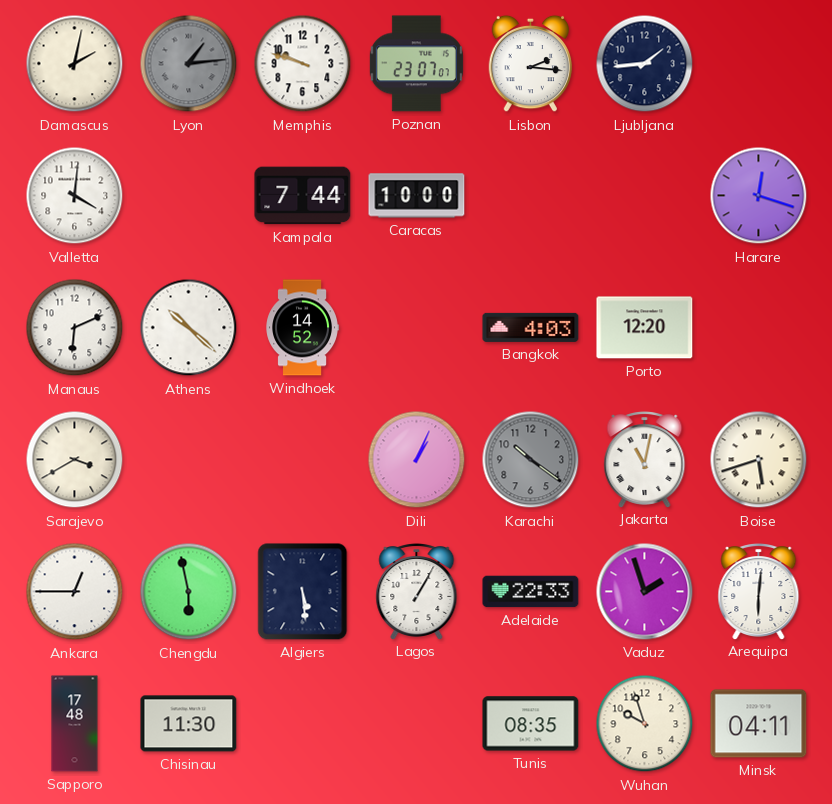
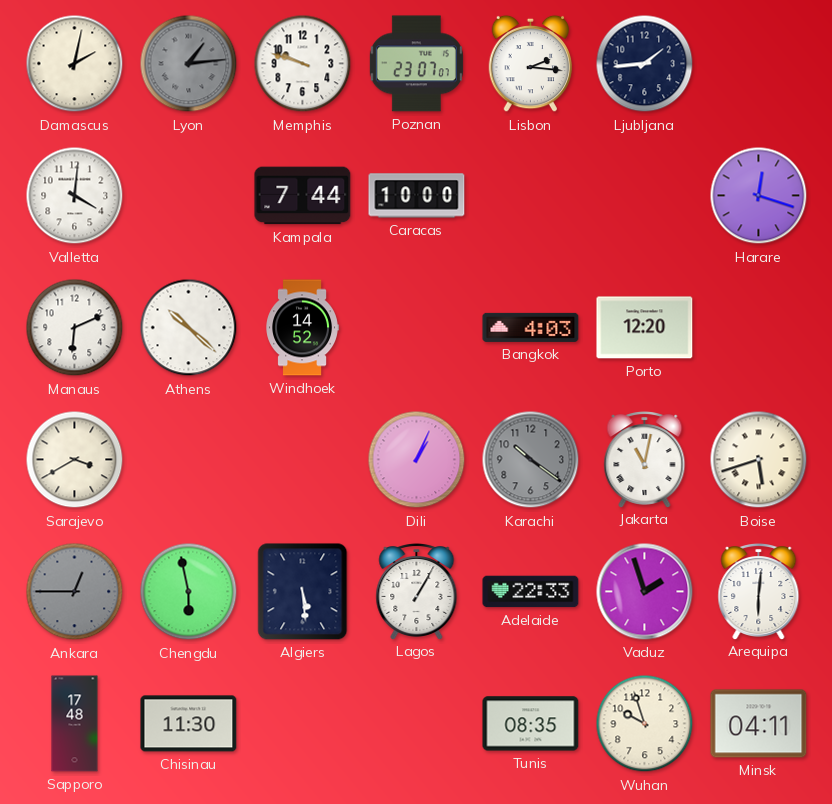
Ankara dial: white -> grey
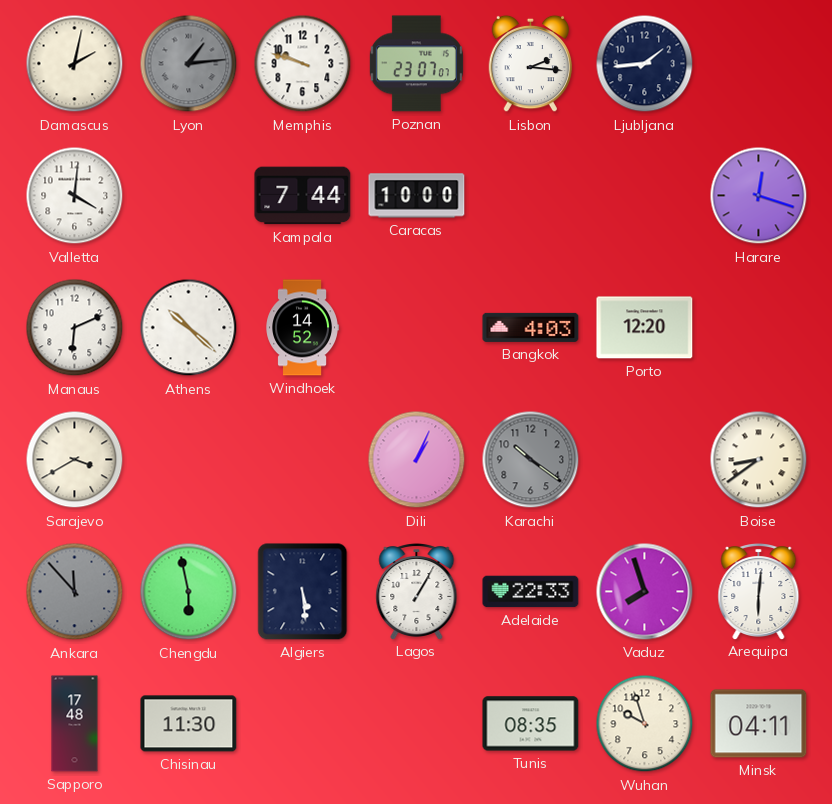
Jakarta: 11:02 -> none
Boise: 5:42 -> 8:39
Ankara: 12:45 -> 11:53
Vaduz: 1:57 -> 7:57
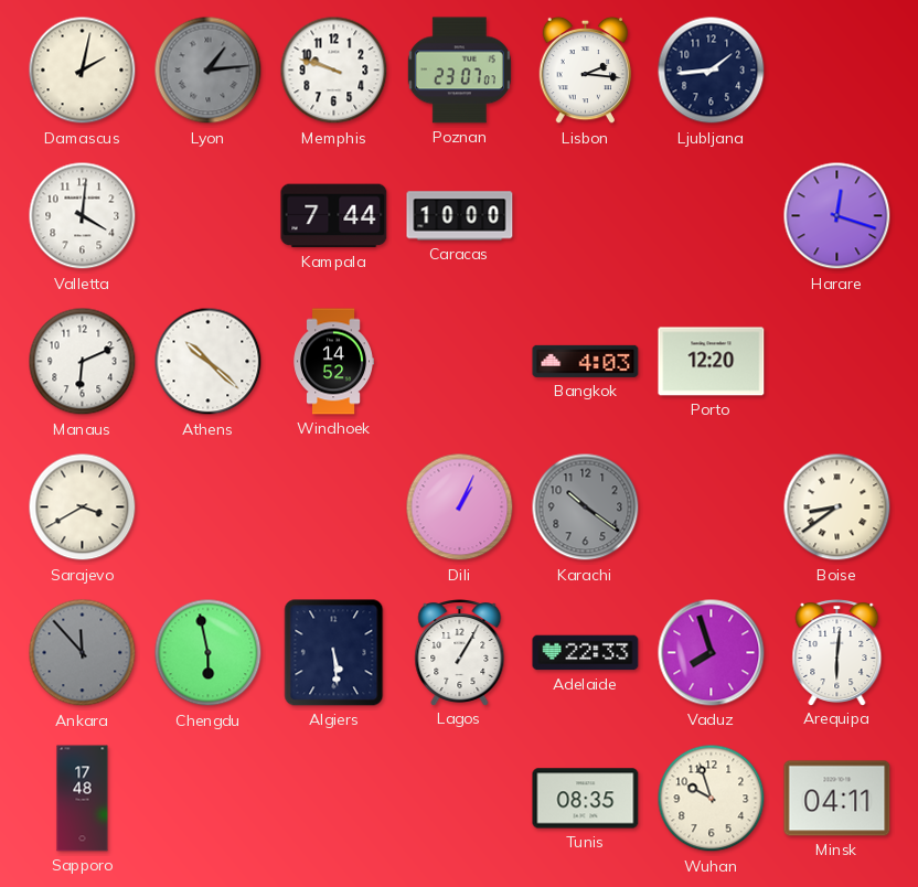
Chisinau: 11:30 -> none
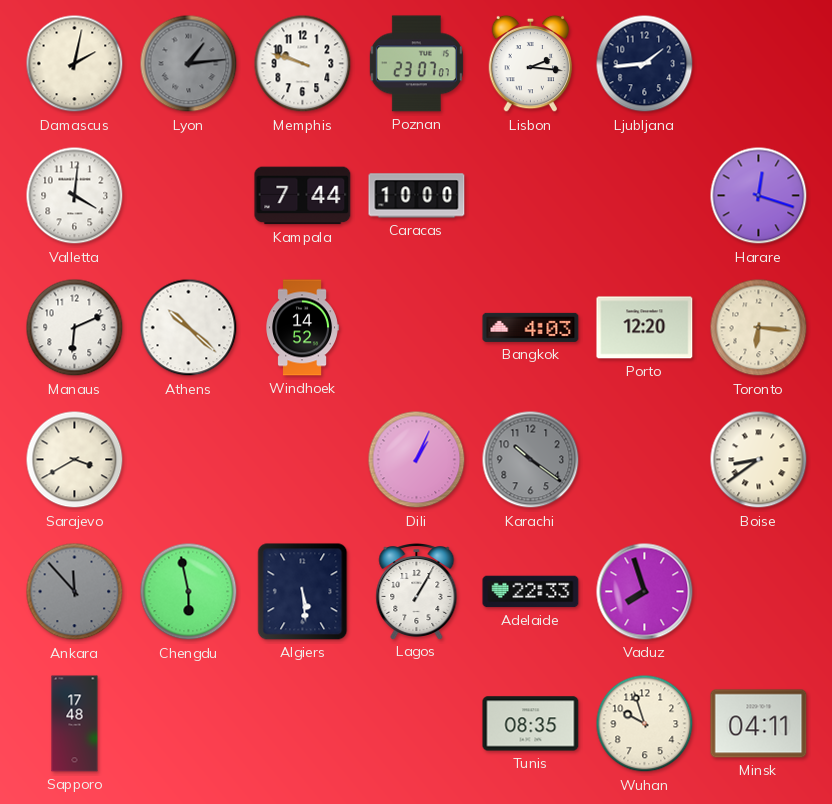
Toronto: none -> 6:16
Arequipa: 6:01 -> none
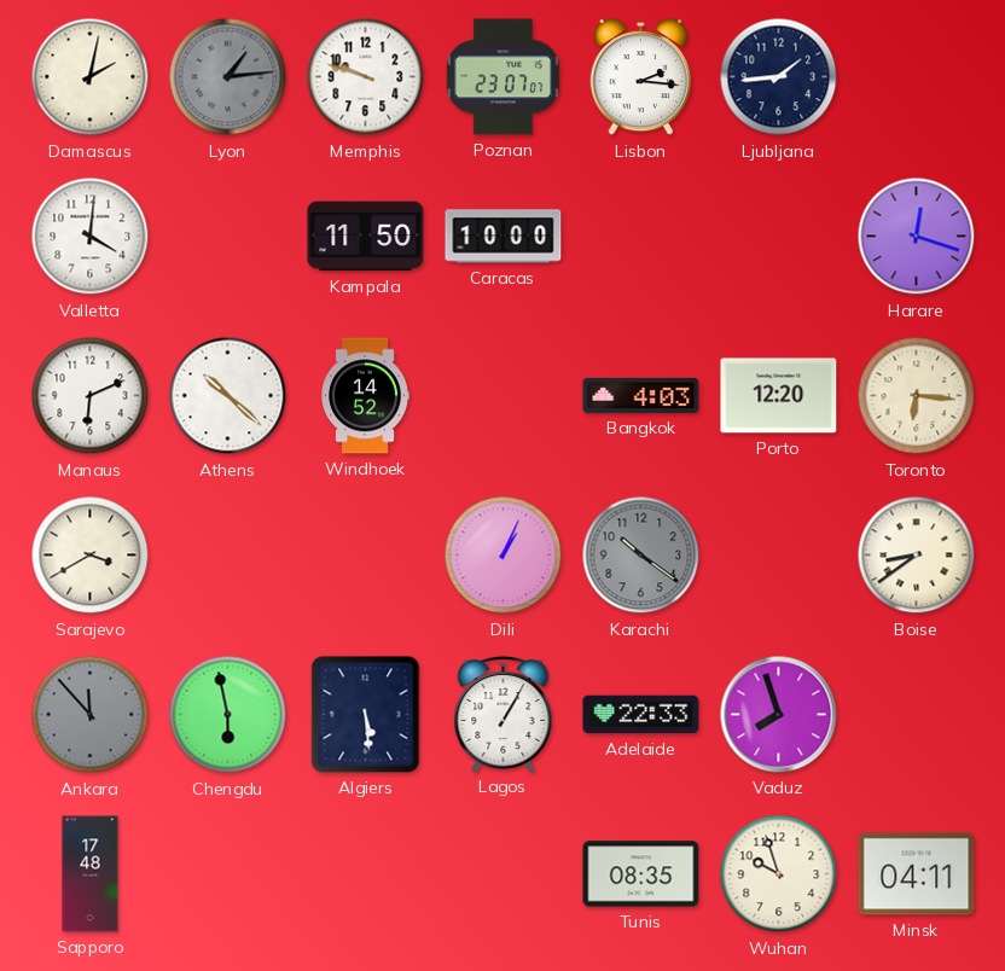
Kampala: 7:44 -> 11:50
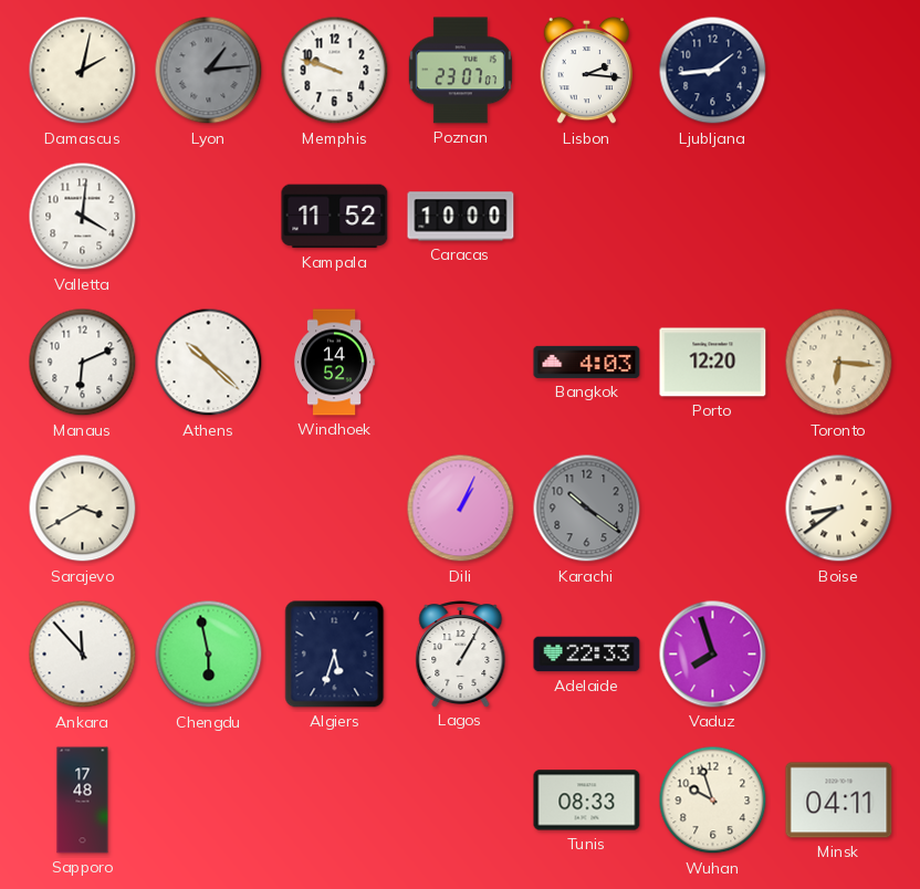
Kampala: 11:50 -> 11:52
Harare: 12:18 -> none
Ankara dial: grey -> white
Algiers: 5:29 -> 5:33
Tunis: 08:35 -> 08:33
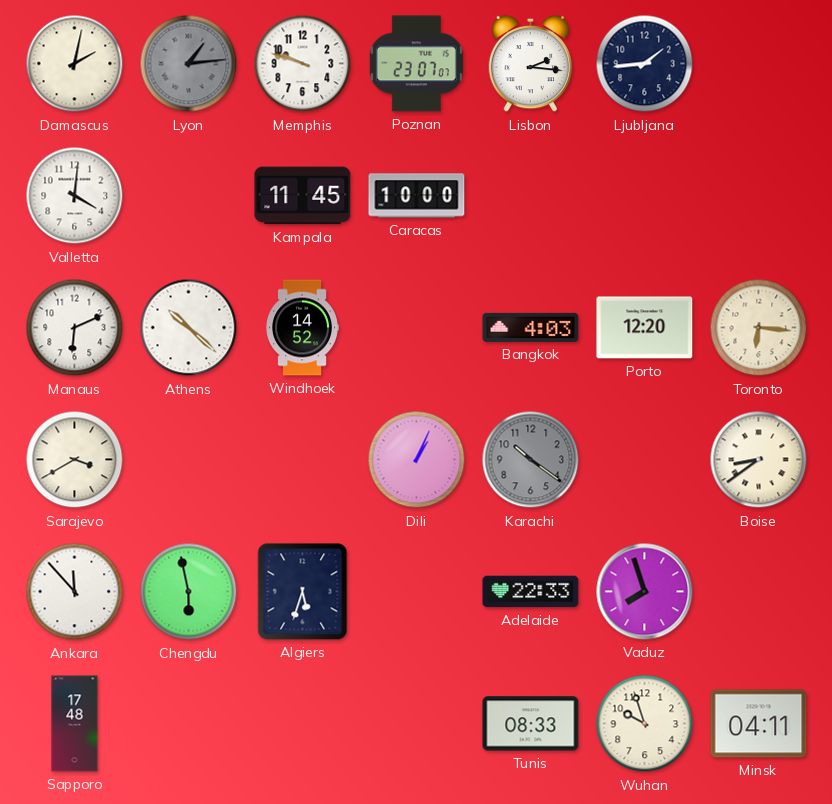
Kampala: 11:52 -> 11:45
Lagos: 1:05 -> none
